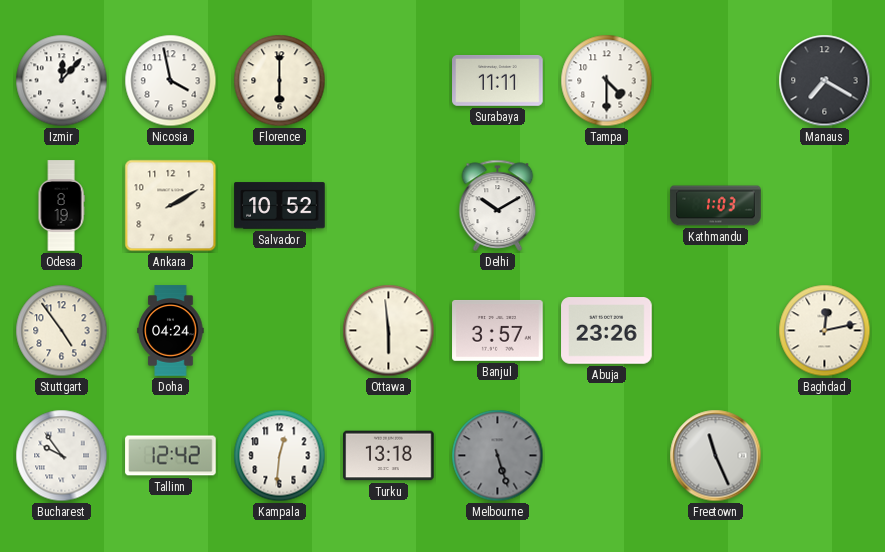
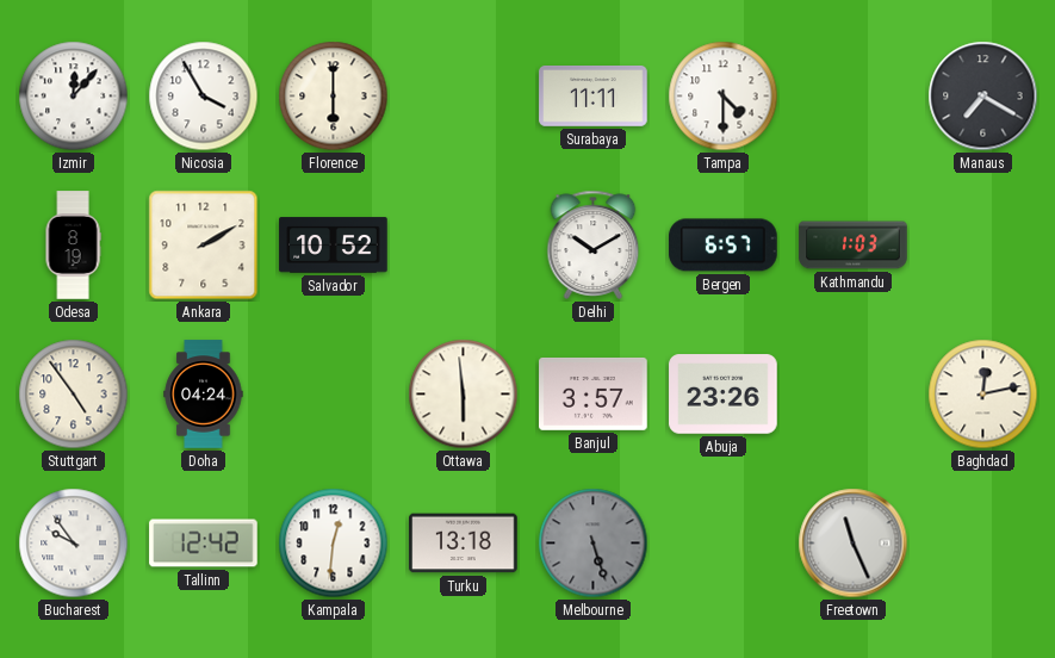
Nicosia: 3:58 -> 3:55
Bergen: none -> 6:57
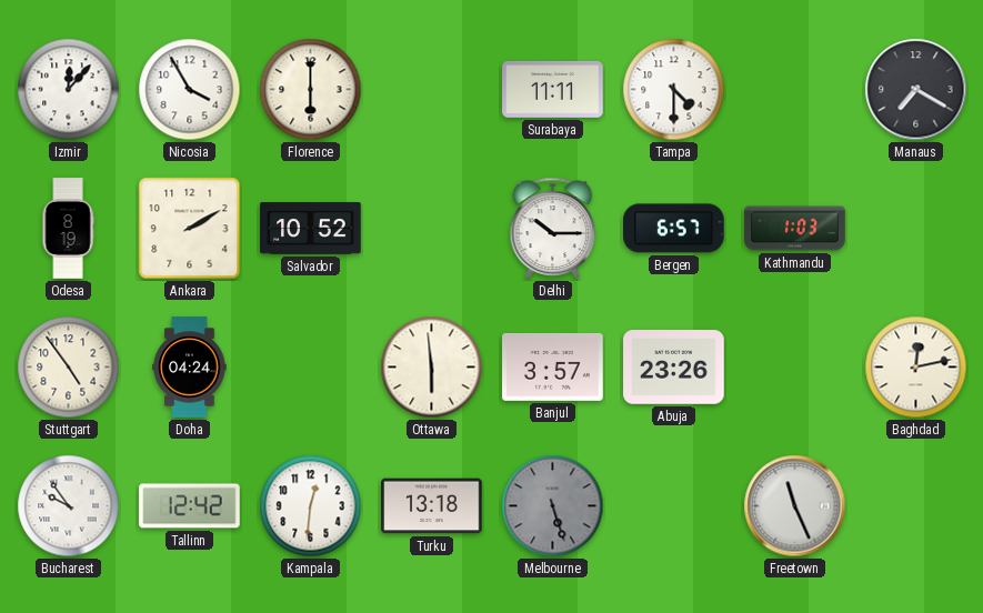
Delhi: 10:10 -> 10:15
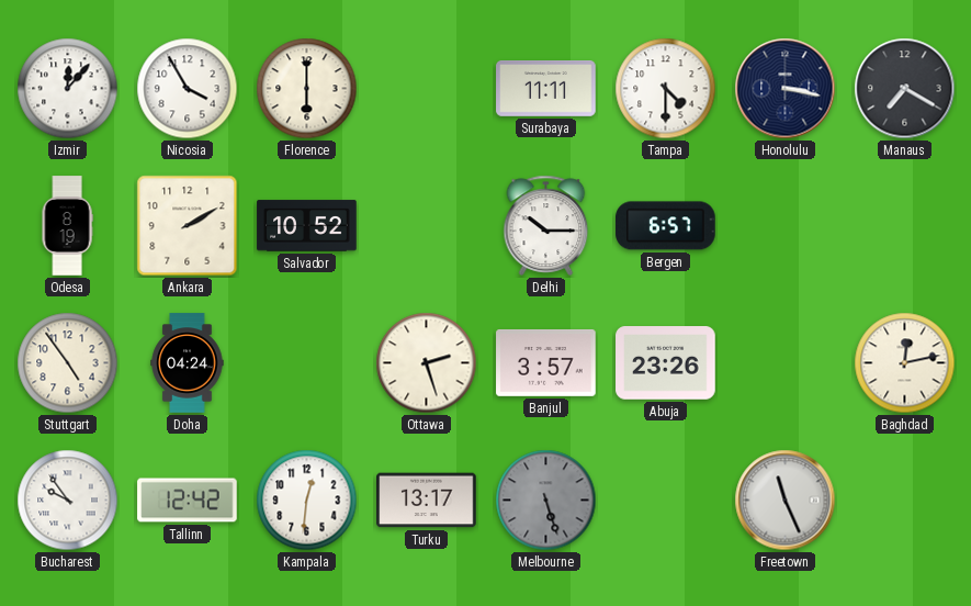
Honolulu: none -> 3:17
Kathmandu: 1:03 -> none
Ottawa: 5:59 -> 2:27
Turku: 13:18 -> 13:17
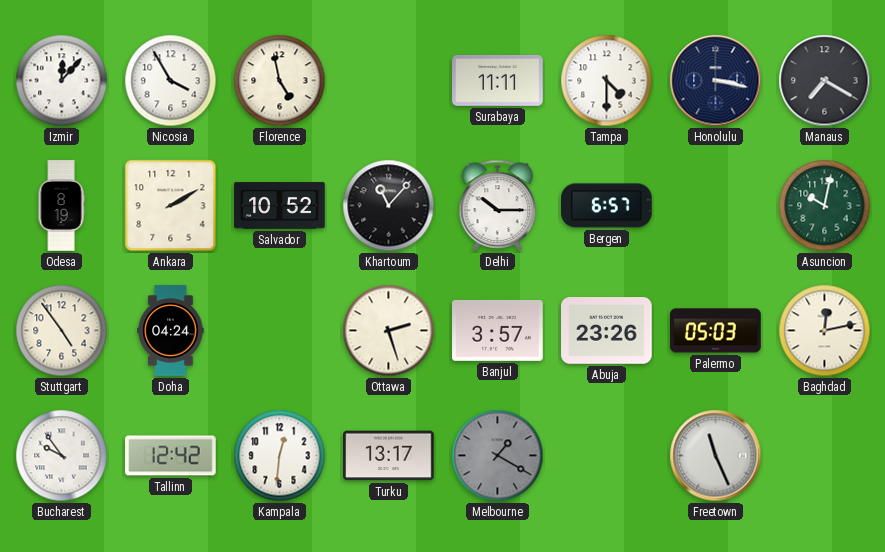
Florence: 6:00 -> 4:58
Khartoum: none -> 11:07
Asuncion: none -> 10:02
Palermo: none -> 05:03
Melbourne: 5:27 -> 1:20
